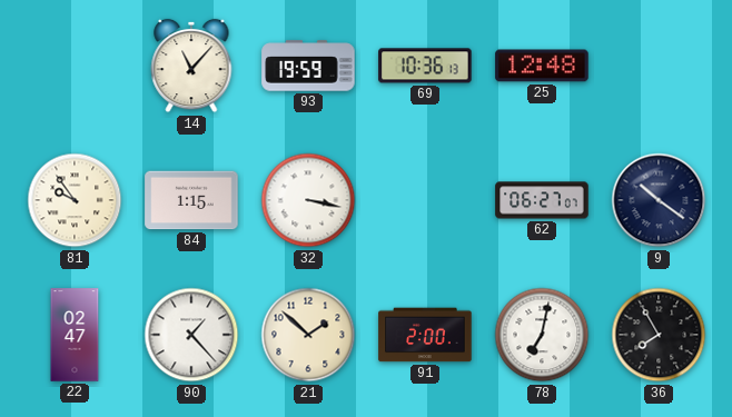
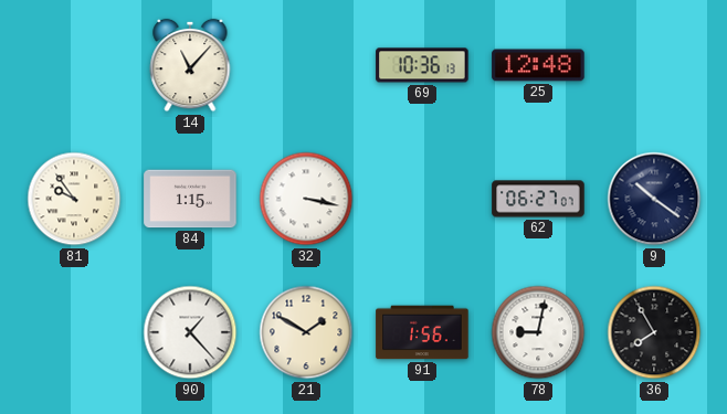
93: 19:59 -> none
22: 02:47 -> none
21: 1:52 -> 1:50
91: 2:00 -> 1:56
78: 7:02 -> 9:02
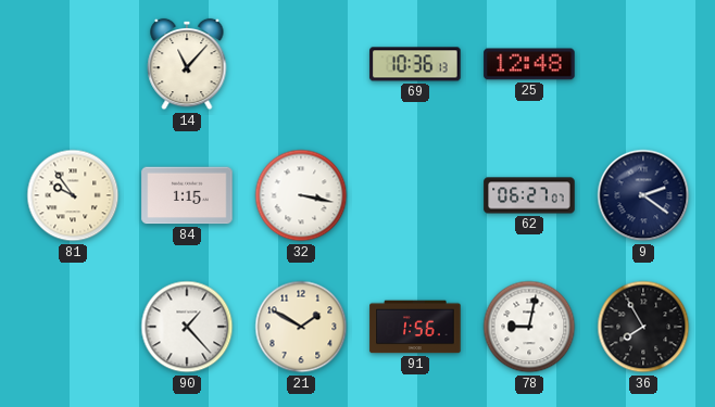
9: 10:21 -> 2:21
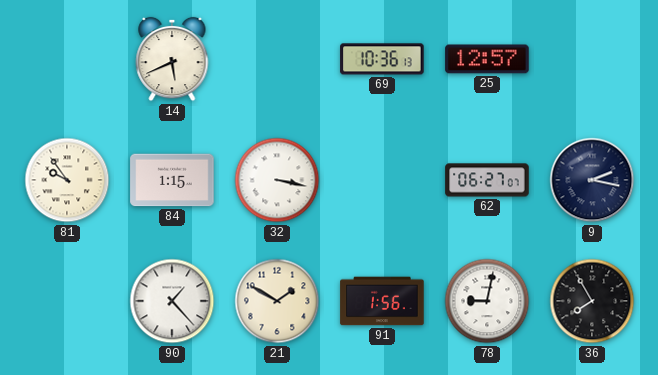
14: 11:07 -> 5:41
25: 12:48 -> 12:57
9: 2:21 -> 2:17
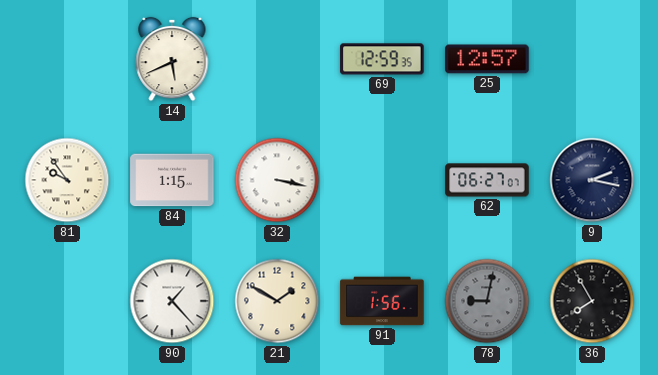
69: 10:36 -> 12:59
78 dial: white -> grey
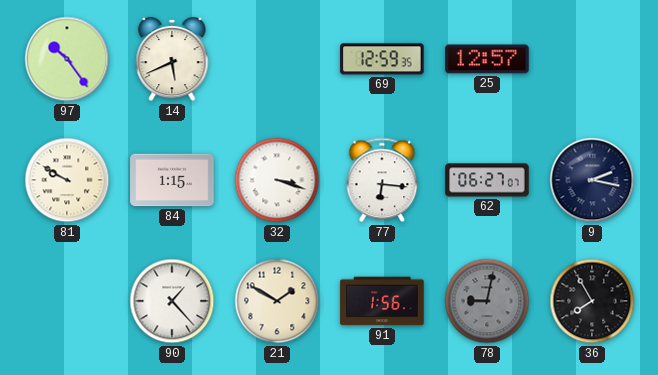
97: none -> 10:24
81: 9:54 -> 9:50
32: 3:17 -> 3:18
77: none -> 6:16
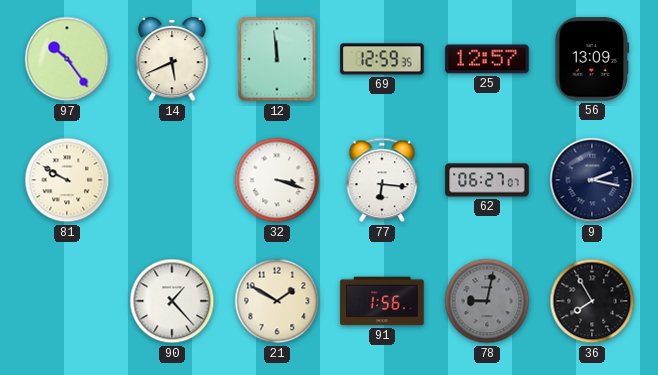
12: none -> 11:59
56: none -> 13:09
84: 1:15 -> none
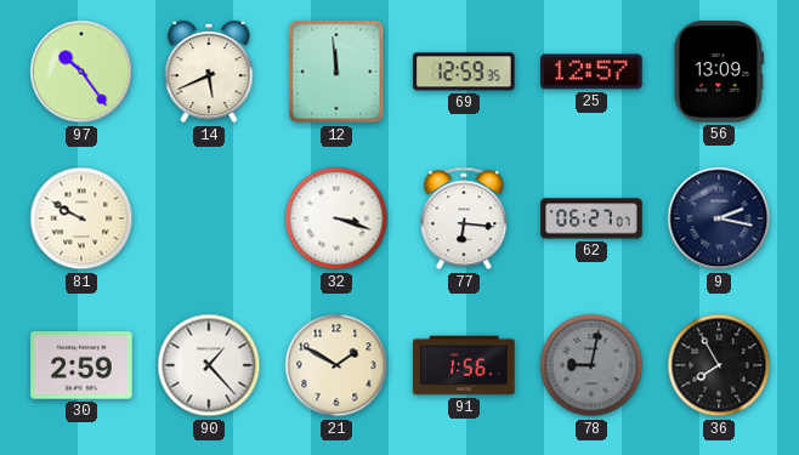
30: none -> 2:59
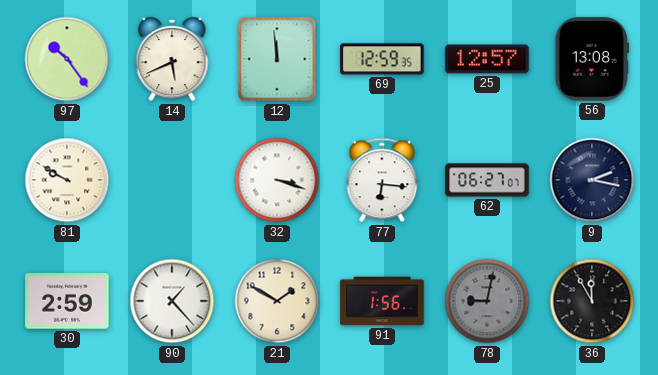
56: 13:09 -> 13:08
36: 7:55 -> 11:55
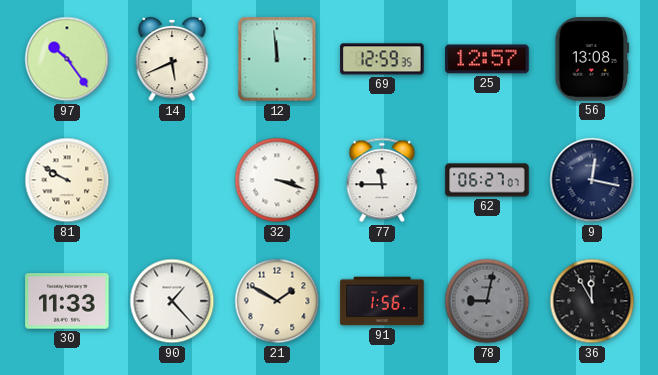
77: 6:16 -> 11:45
9: 2:17 -> 12:17
30: 2:59 -> 11:33
